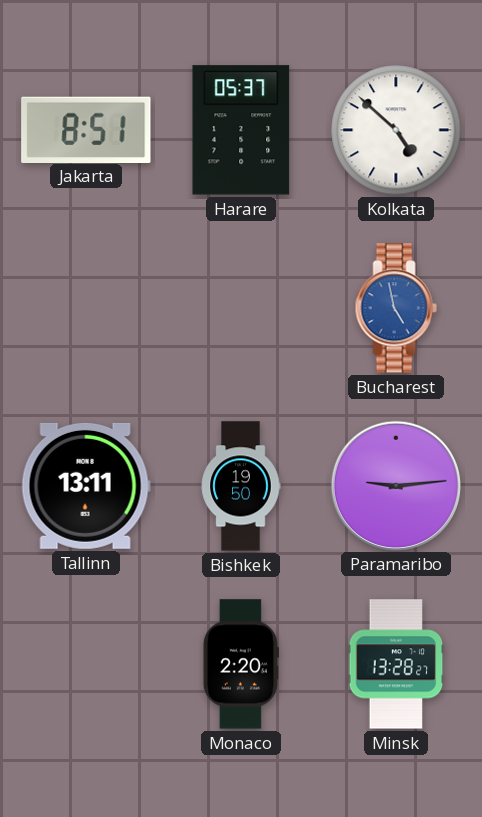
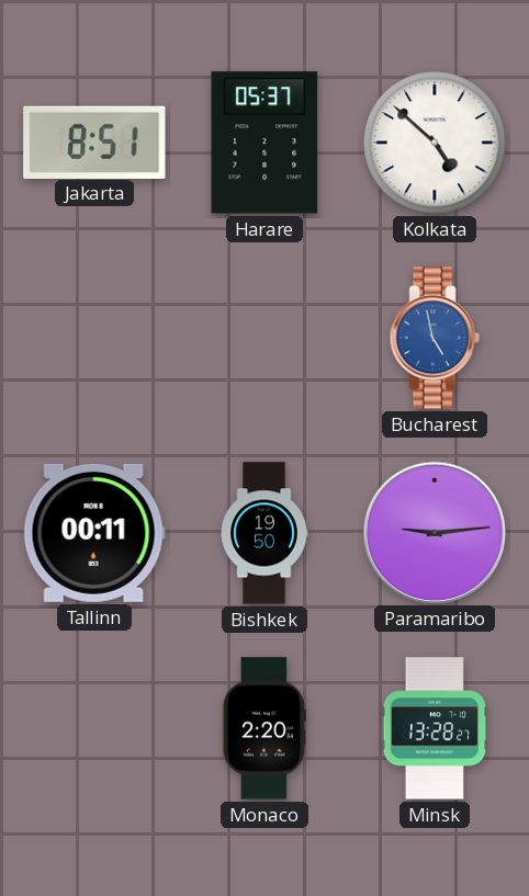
Tallinn: 13:11 -> 00:11
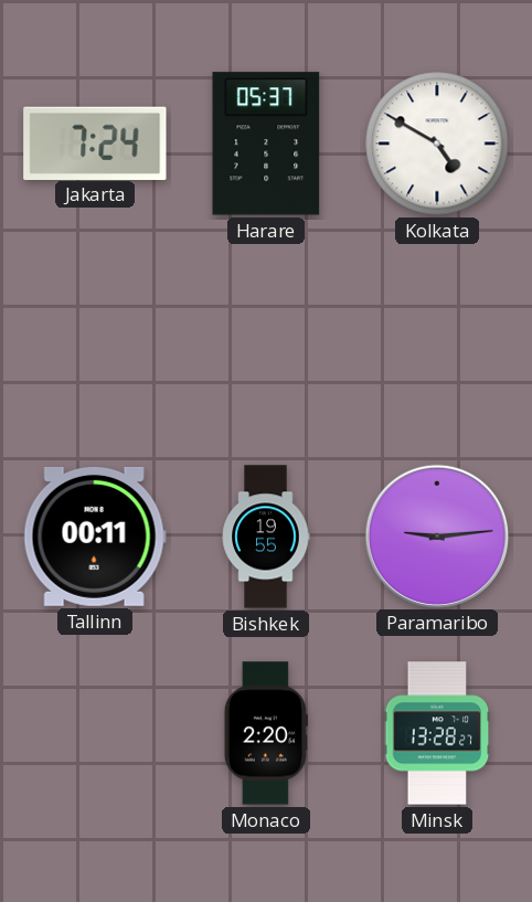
Jakarta: 8:51 -> 7:24
Kolkata: 4:52 -> 4:50
Bucharest: 4:58 -> none
Bishkek: 19:50 -> 19:55
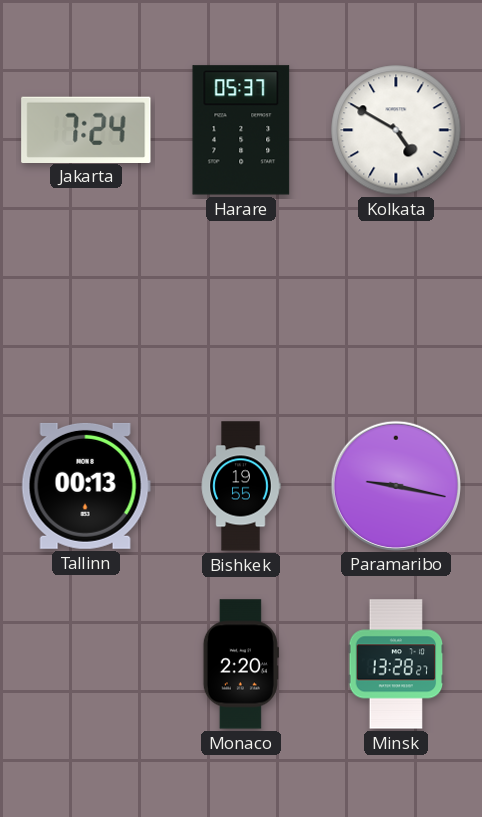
Tallinn: 00:11 -> 00:13
Paramaribo: 9:14 -> 9:17
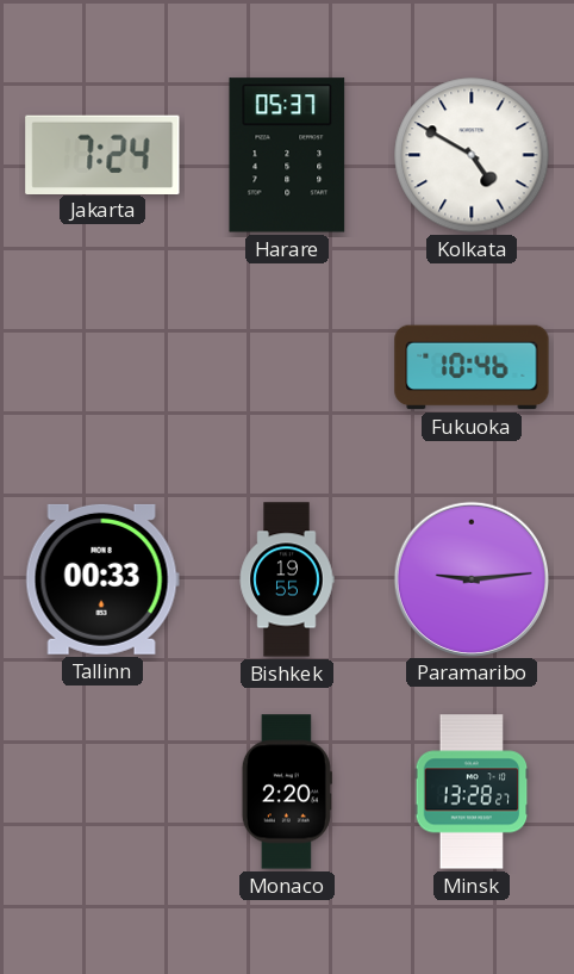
Fukuoka: none -> 10:46
Tallinn: 00:13 -> 00:33
Paramaribo: 9:17 -> 9:14
